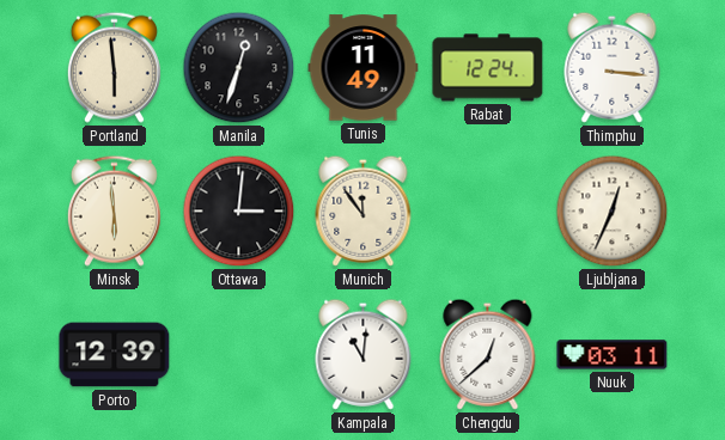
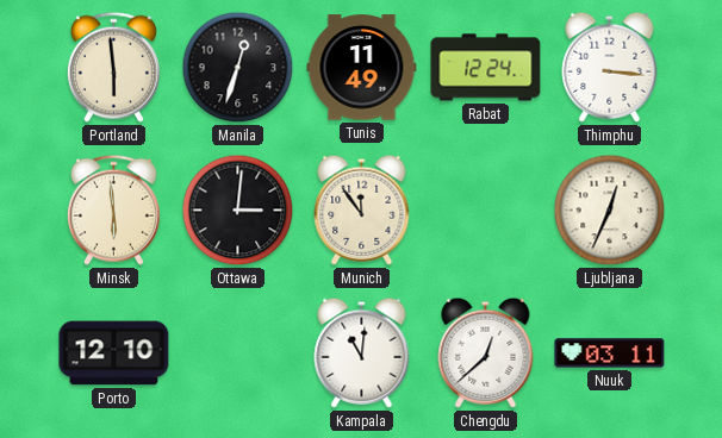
Porto: 12:39 -> 12:10
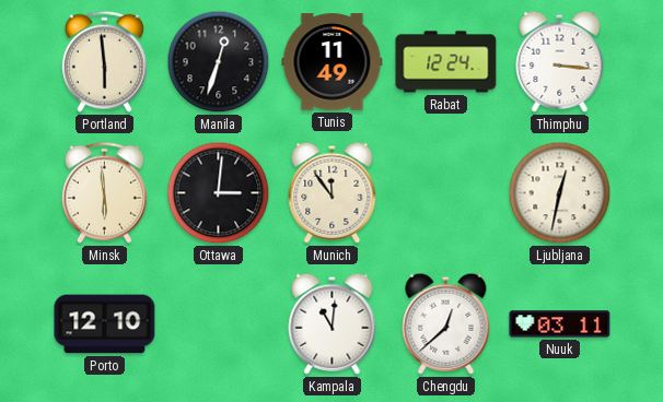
Ljubljana: 12:34 -> 12:32
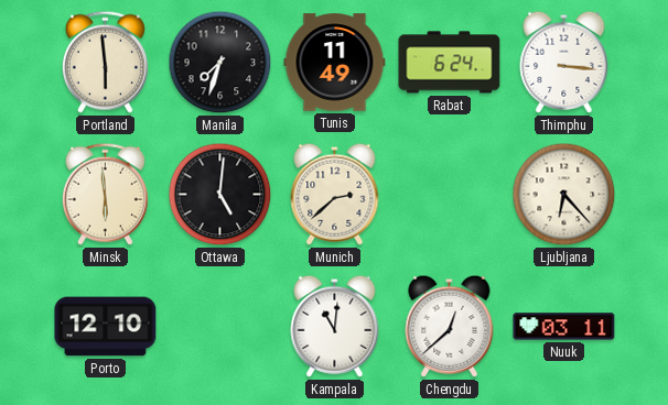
Manila: 12:33 -> 7:33
Rabat: 12:24 -> 6:24
Ottawa: 3:01 -> 5:01
Munich: 11:54 -> 2:38
Ljubljana: 12:32 -> 6:23
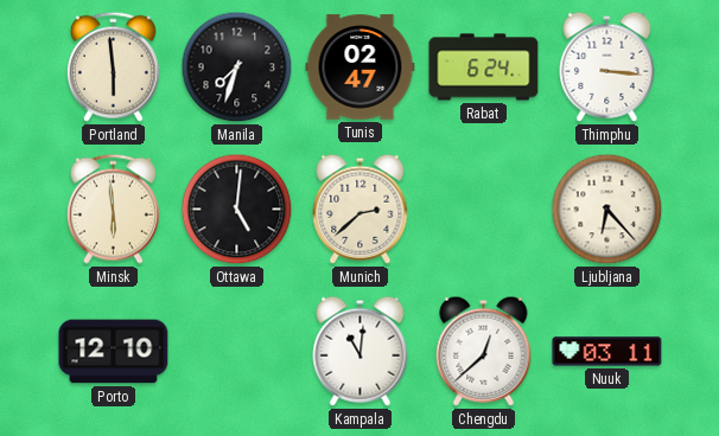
Tunis: 11:49 -> 02:47
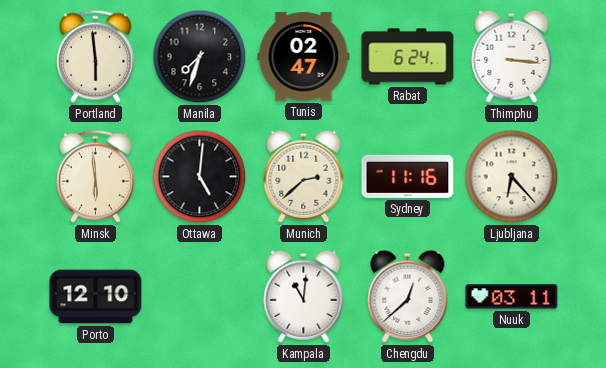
Sydney: none -> 11:16
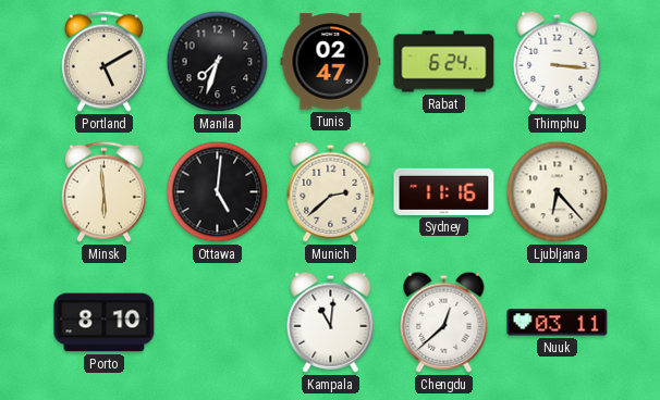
Portland: 5:59 -> 5:10
Porto: 12:10 -> 8:10
